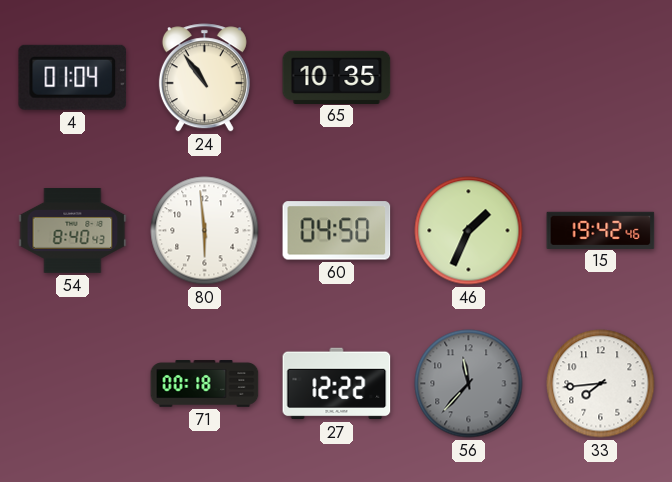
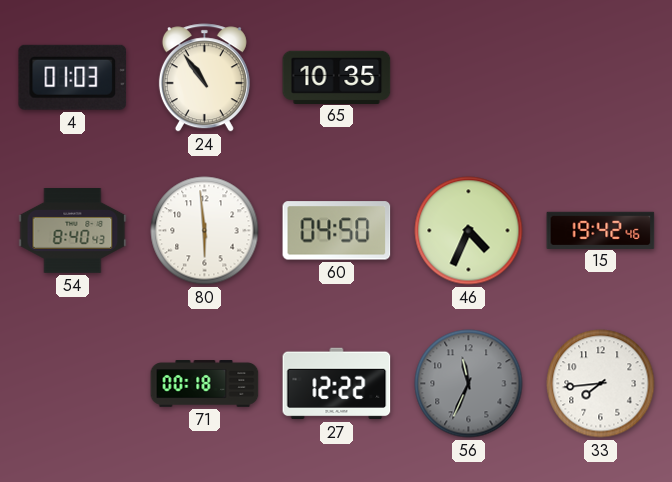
4: 01:04 -> 01:03
46: 1:34 -> 4:34
56: 11:37 -> 11:34
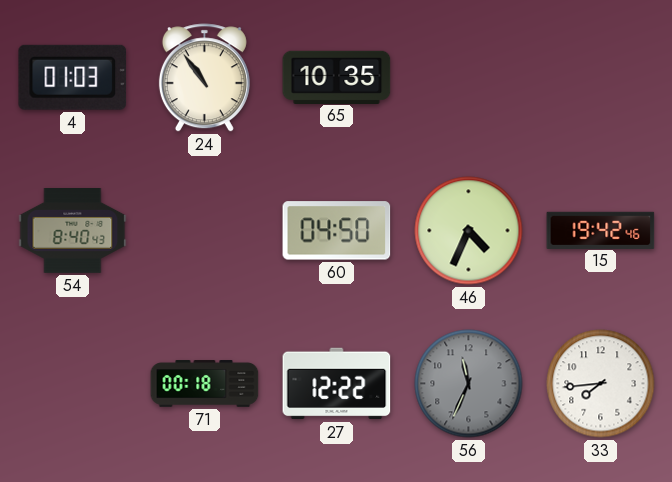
80: 5:59 -> none
